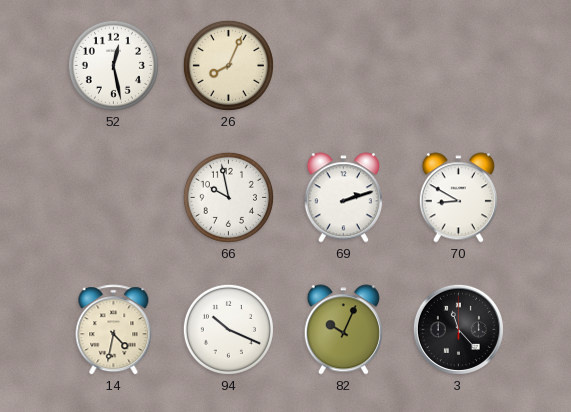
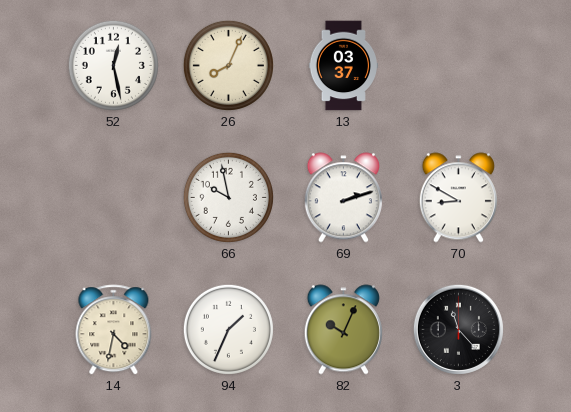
13: none -> 03:37
94: 10:19 -> 1:34
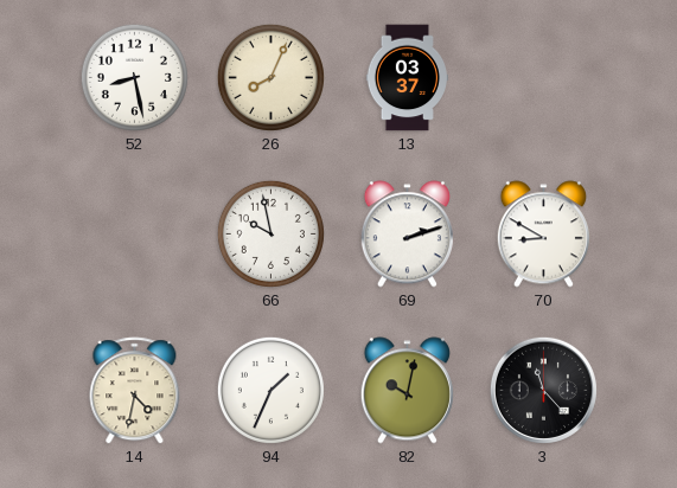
52: 12:28 -> 8:28
82: 10:04 -> 10:02
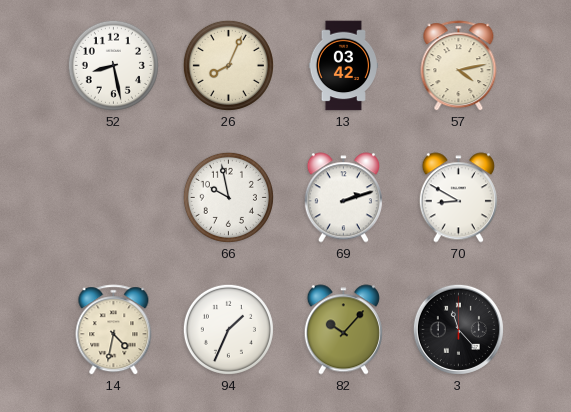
13: 03:37 -> 03:42
57: none -> 4:13
82: 10:02 -> 10:07
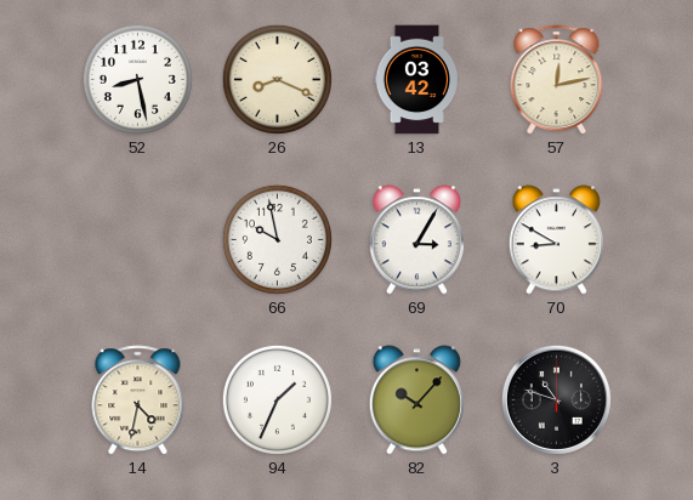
26: 8:04 -> 8:19
57: 4:13 -> 12:13
69: 2:12 -> 3:05
3: 11:23 -> 10:48
